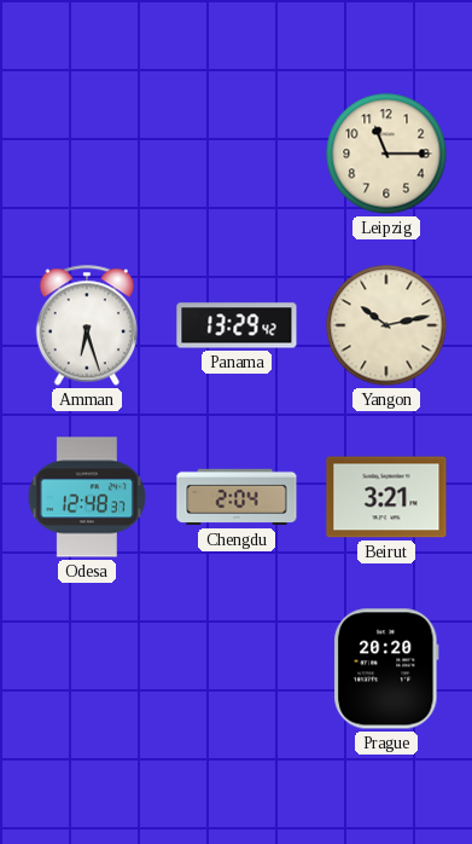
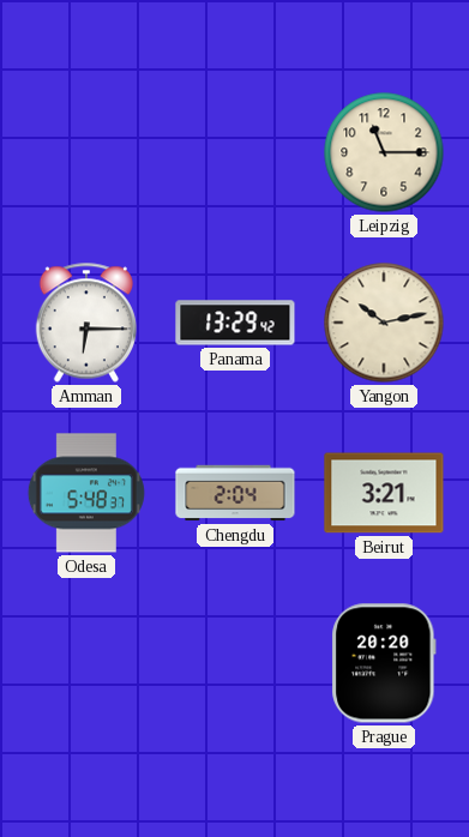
Amman: 6:27 -> 6:15
Odesa: 12:48 -> 5:48
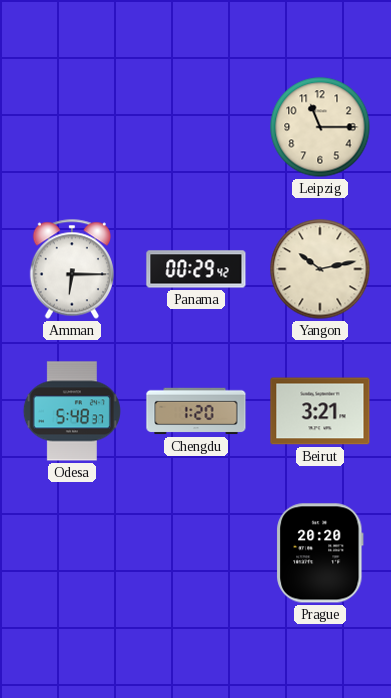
Panama: 13:29 -> 00:29
Chengdu: 2:04 -> 1:20
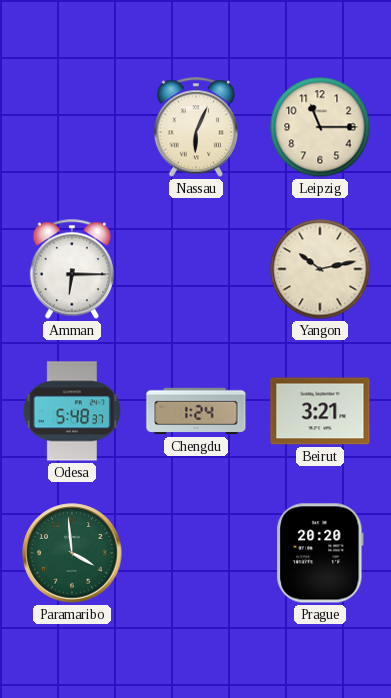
Nassau: none -> 6:04
Panama: 00:29 -> none
Chengdu: 1:20 -> 1:24
Paramaribo: none -> 3:59
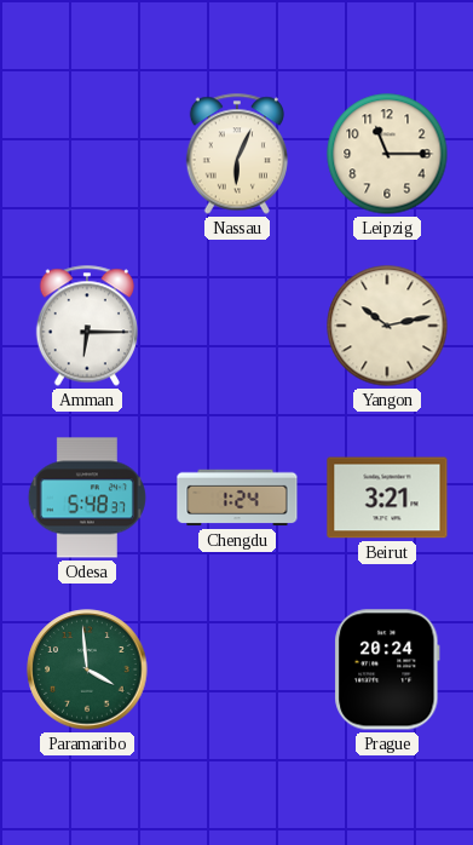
Prague: 20:20 -> 20:24
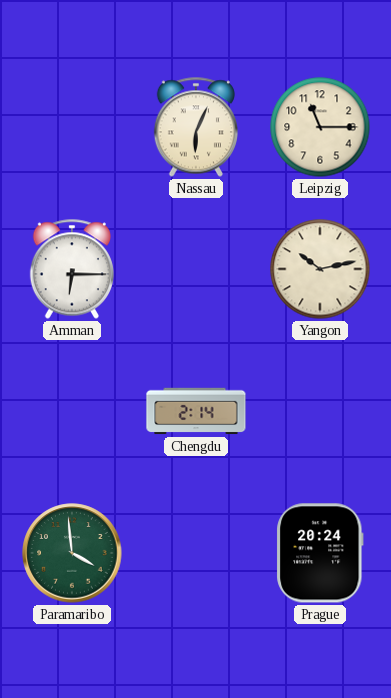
Odesa: 5:48 -> none
Chengdu: 1:24 -> 2:14
Beirut: 3:21 -> none
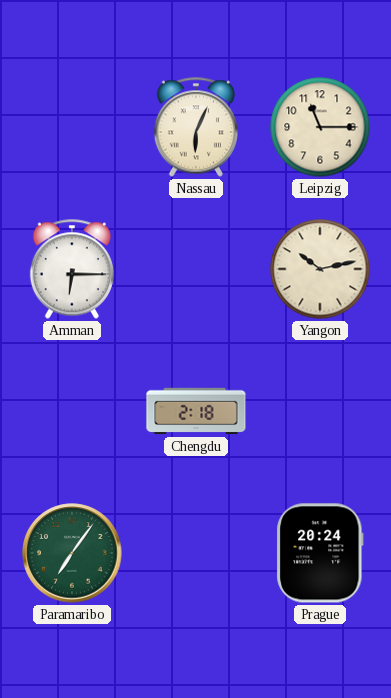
Chengdu: 2:14 -> 2:18
Paramaribo: 3:59 -> 7:06
